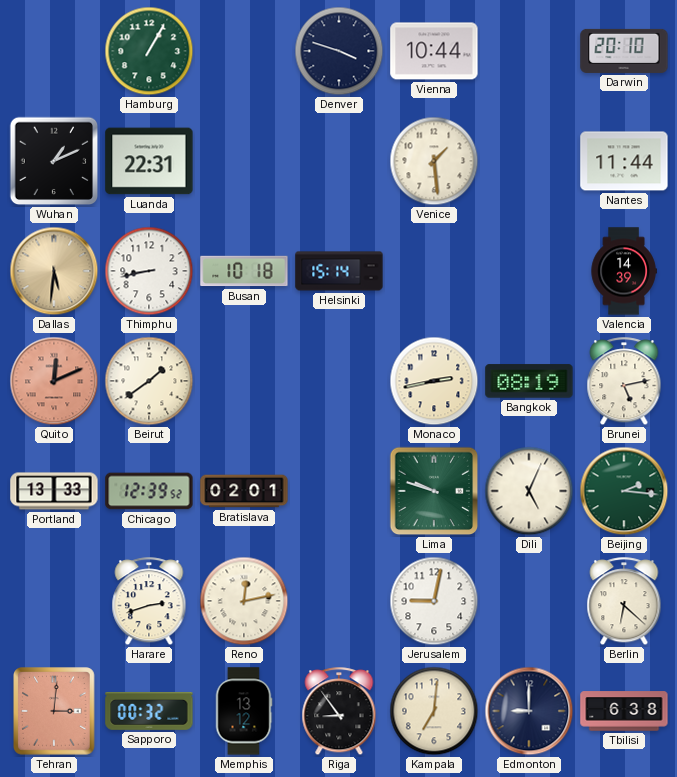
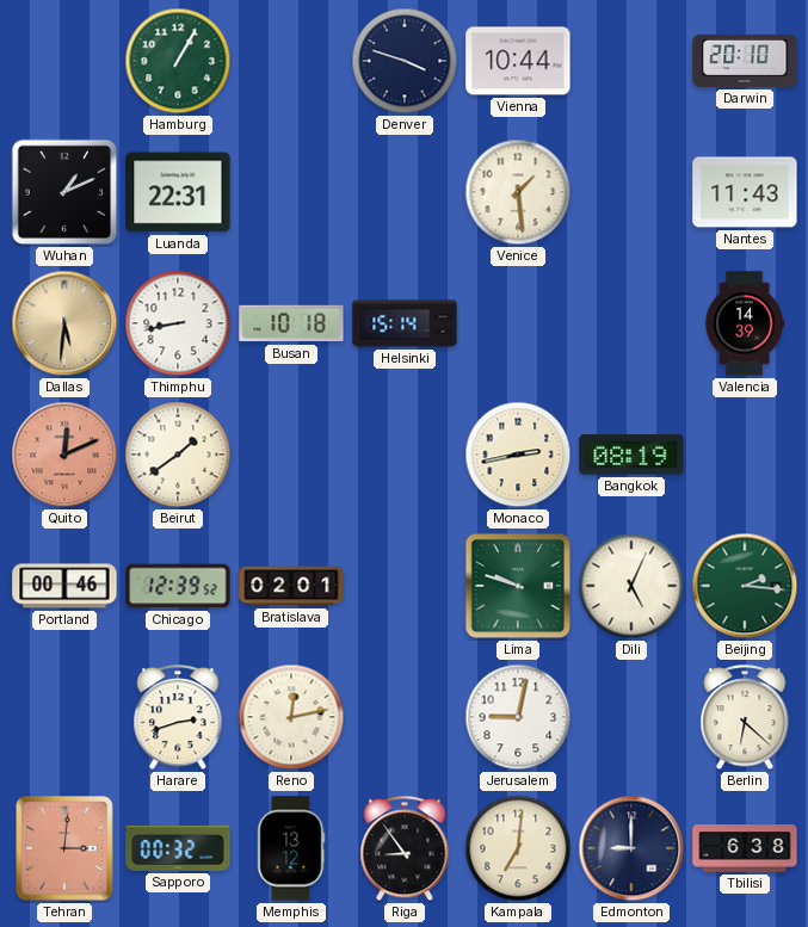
Nantes: 11:44 -> 11:43
Brunei: 5:13 -> none
Portland: 13:33 -> 00:46
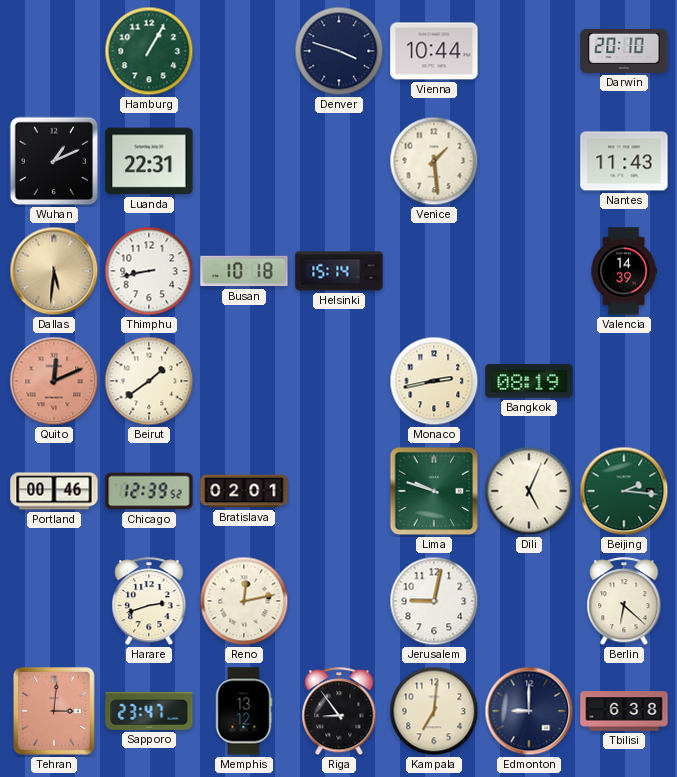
Sapporo: 00:32 -> 23:47
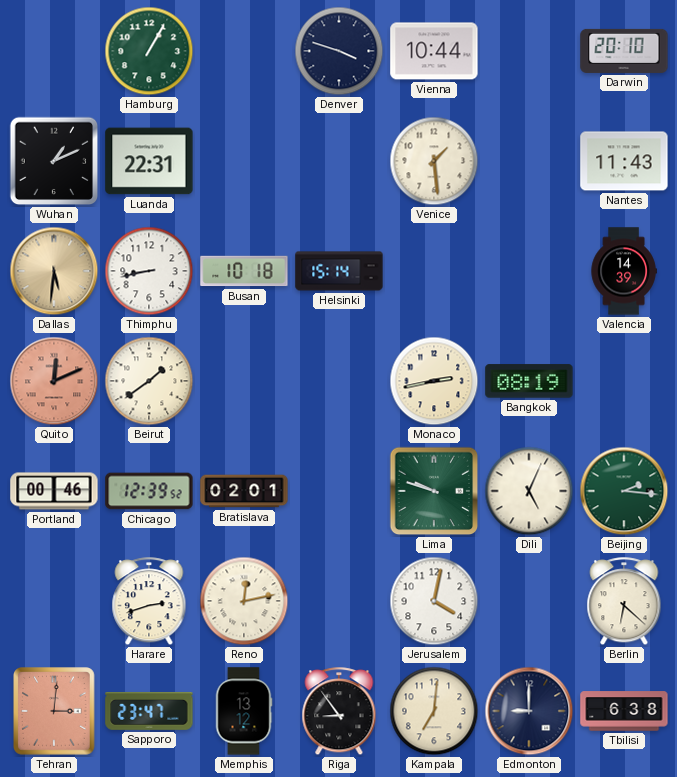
Jerusalem: 9:02 -> 4:02
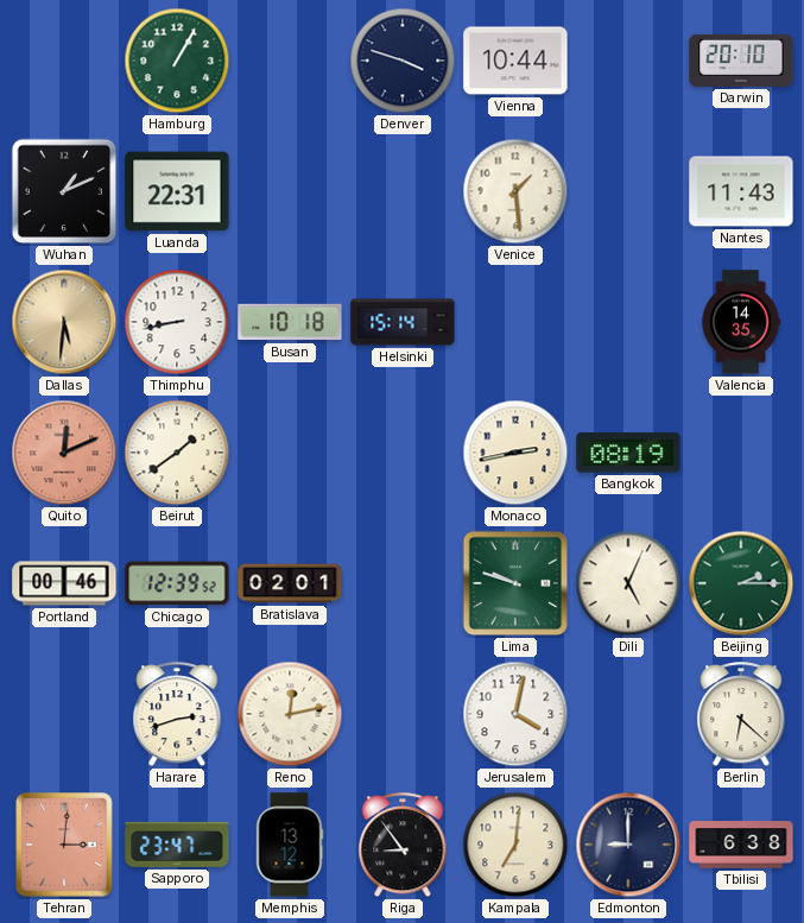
Valencia: 14:39 -> 14:35
Beijing: 2:16 -> 2:15
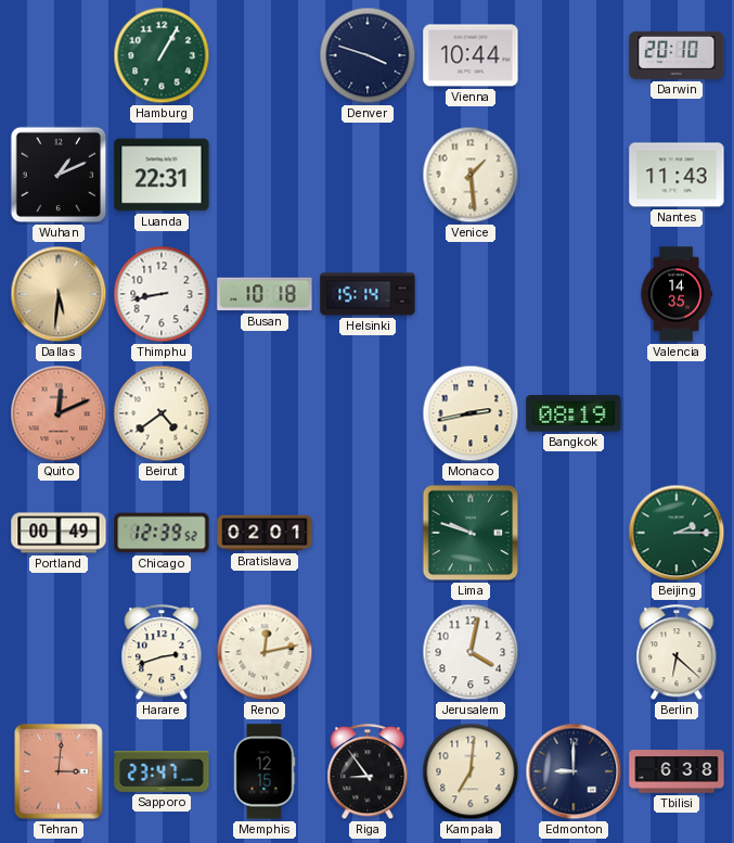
Beirut: 1:39 -> 4:39
Portland: 00:46 -> 00:49
Dili: 5:04 -> none
Memphis: 13:12 -> 12:15
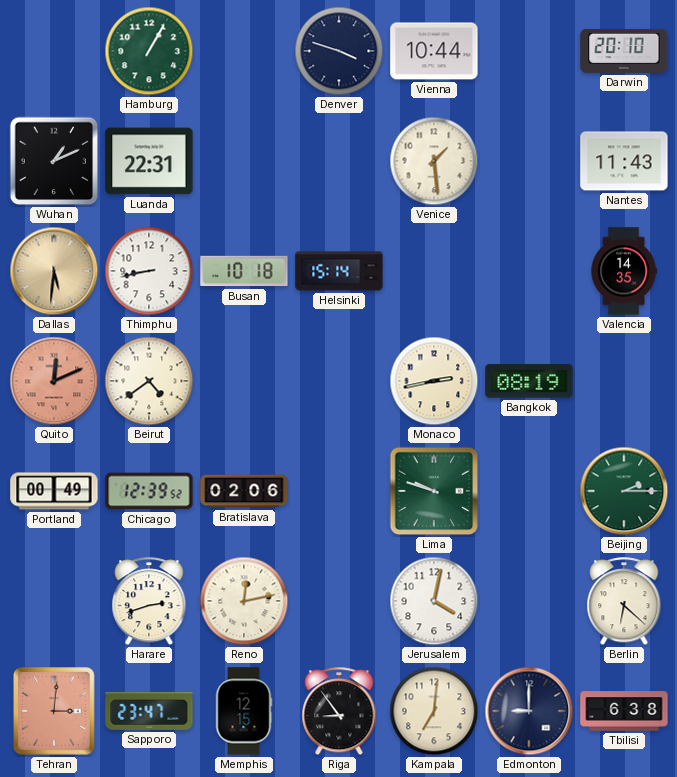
Bratislava: 02:01 -> 02:06
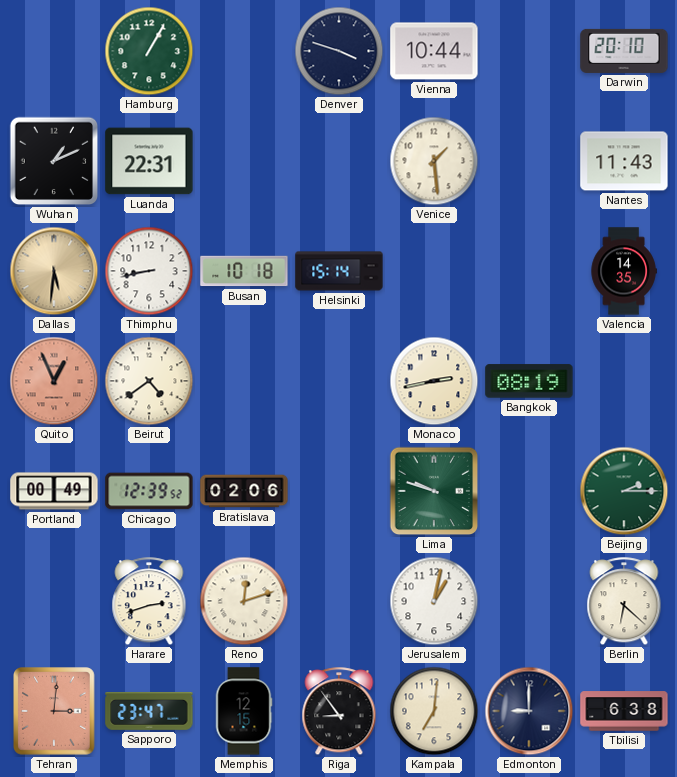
Quito: 12:11 -> 12:56
Reno: 12:13 -> 12:12
Jerusalem: 4:02 -> 1:02
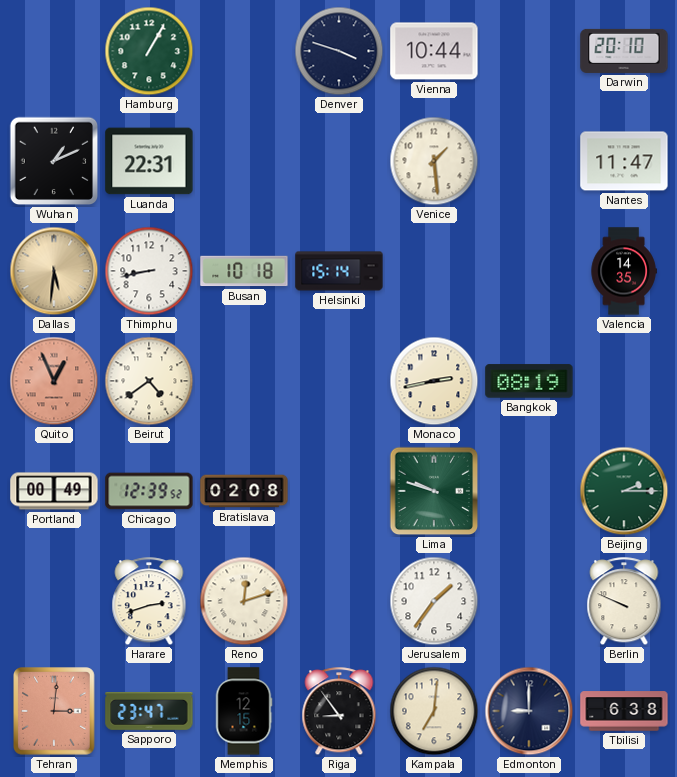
Nantes: 11:43 -> 11:47
Bratislava: 02:06 -> 02:08
Jerusalem: 1:02 -> 1:36
Berlin: 6:22 -> 9:49
